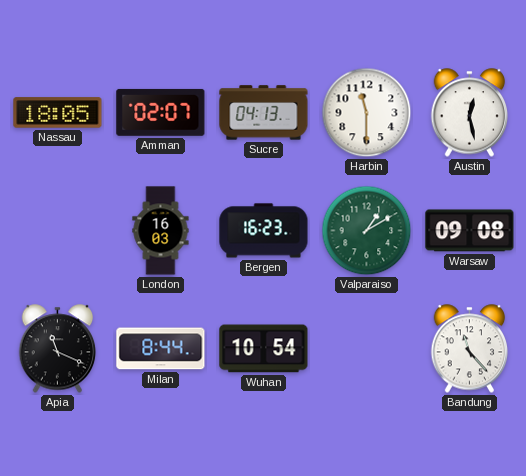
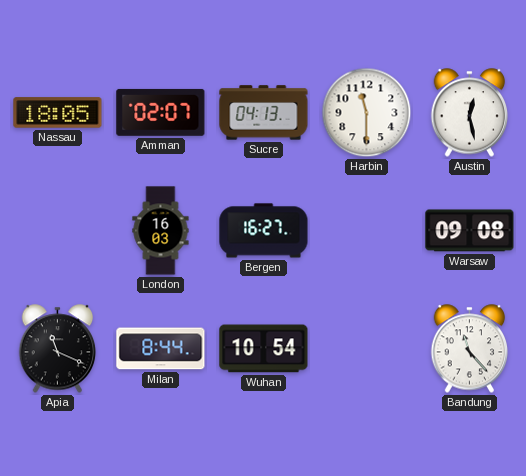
Bergen: 16:23 -> 16:27
Valparaiso: 1:10 -> none
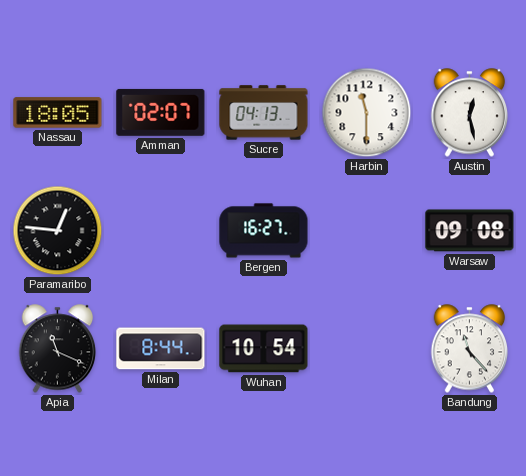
Paramaribo: none -> 12:46
London: 16:03 -> none
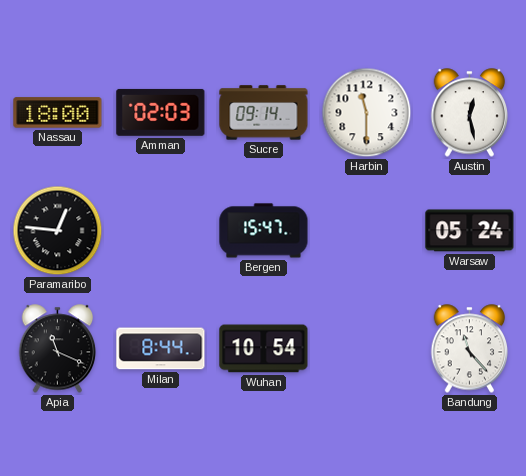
Nassau: 18:05 -> 18:00
Amman: 02:07 -> 02:03
Sucre: 04:13 -> 09:14
Bergen: 16:27 -> 15:47
Warsaw: 09:08 -> 05:24
